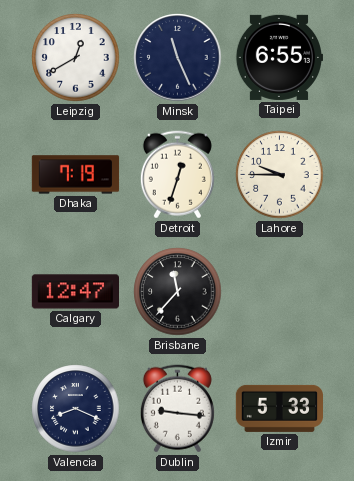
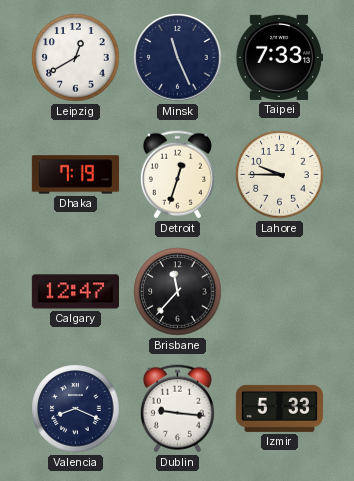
Taipei: 6:55 -> 7:33
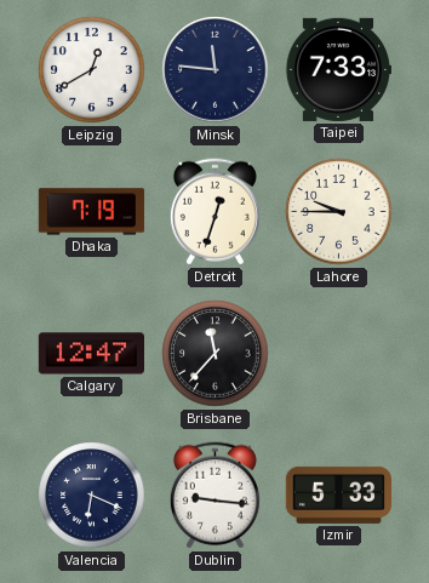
Minsk: 11:26 -> 11:46
Valencia: 8:19 -> 6:19
